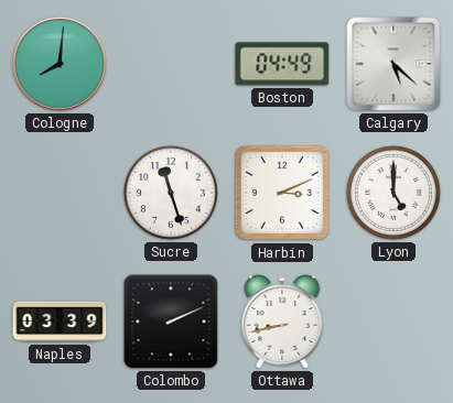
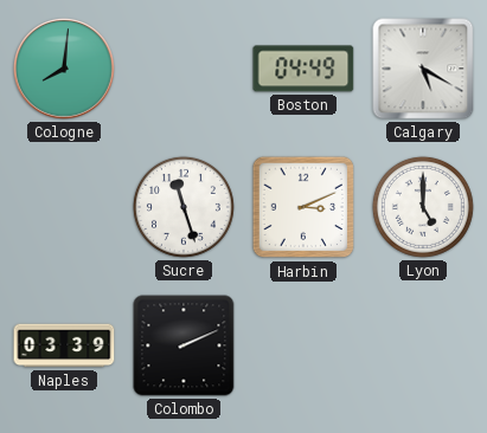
Calgary: 5:22 -> 5:20
Ottawa: 8:43 -> none
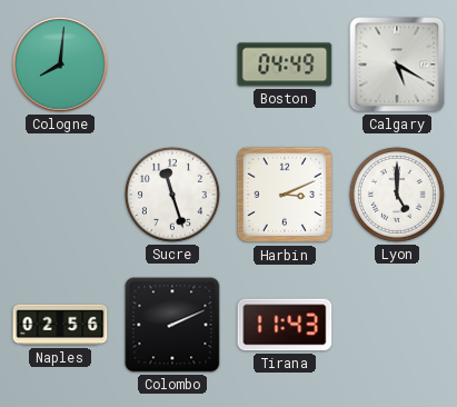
Naples: 03:39 -> 02:56
Tirana: none -> 11:43
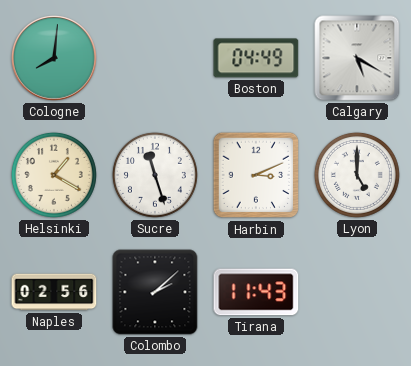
Helsinki: none -> 1:20
Colombo: 2:11 -> 2:08
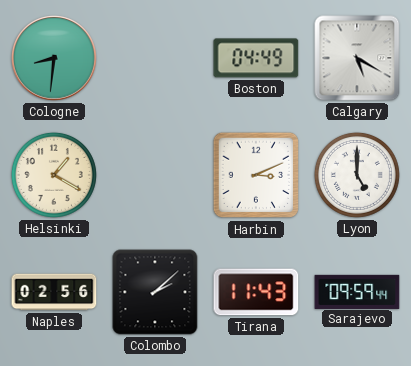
Cologne: 8:01 -> 8:31
Sucre: 11:27 -> none
Sarajevo: none -> 09:59
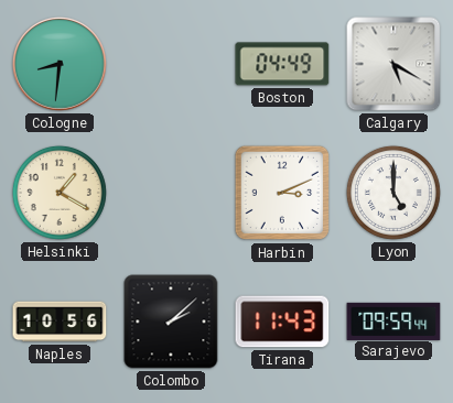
Naples: 02:56 -> 10:56
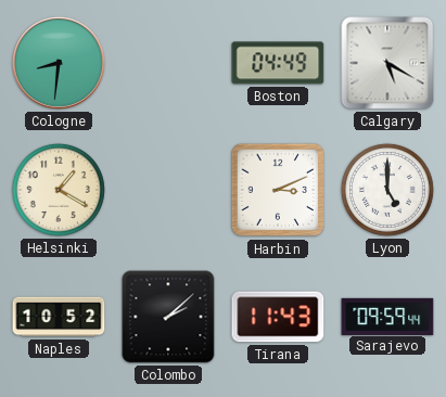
Naples: 10:56 -> 10:52
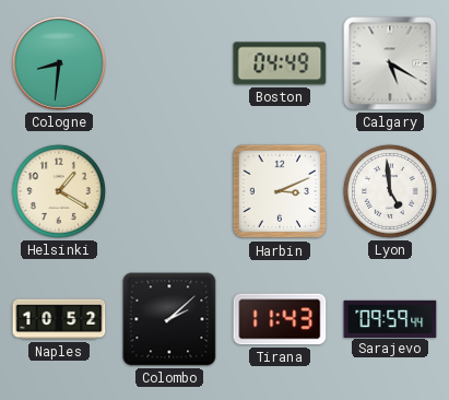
Lyon: 5:00 -> 4:59
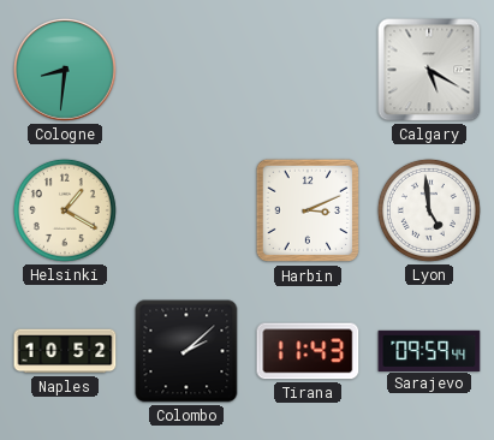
Boston: 04:49 -> none
